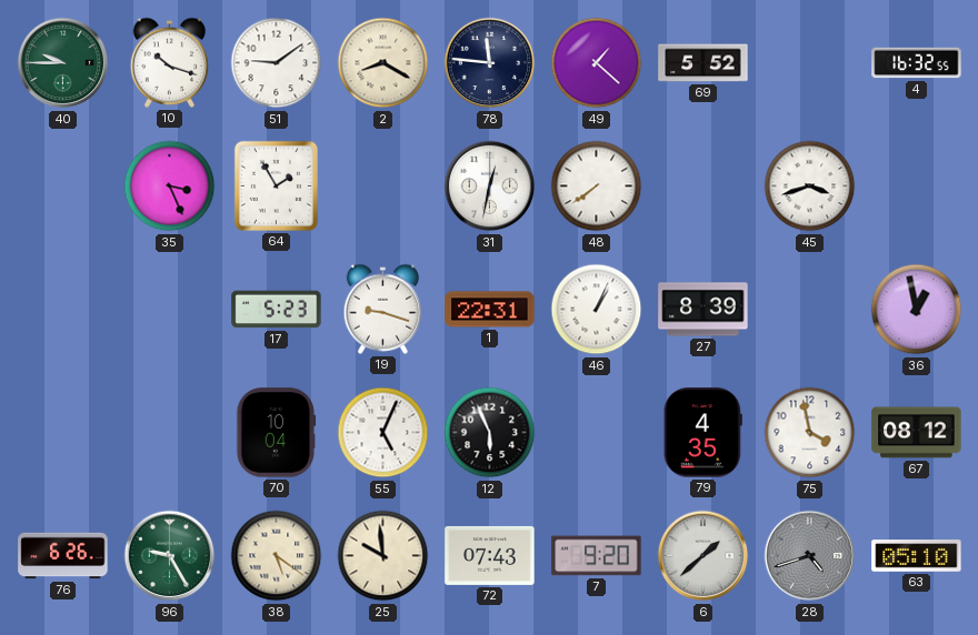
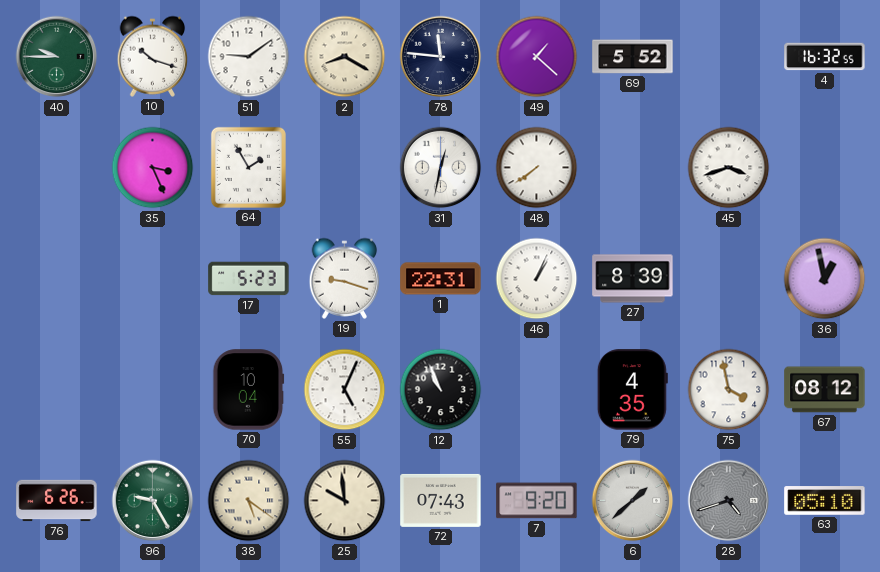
12: 5:56 -> 10:56
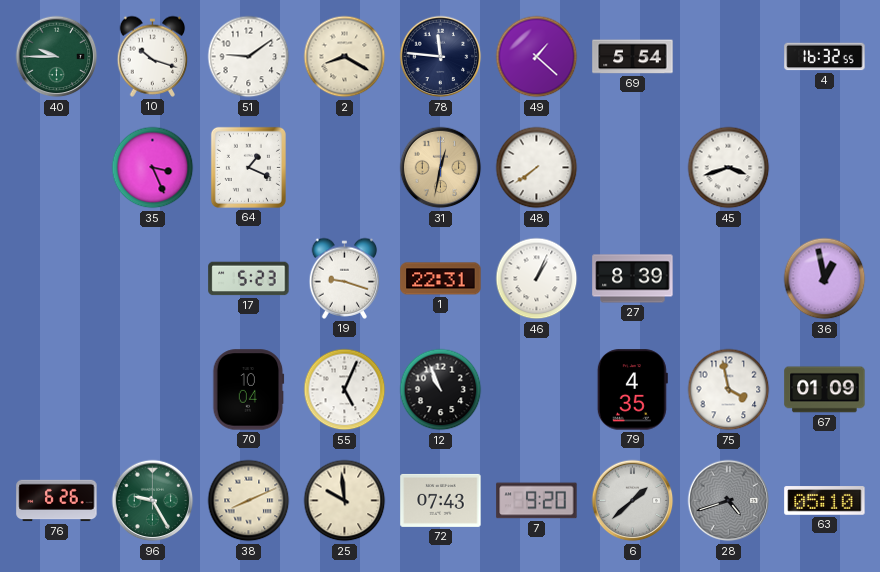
69: 5:52 -> 5:54
64: 1:55 -> 1:19
31 dial: white -> champagne
67: 08:12 -> 01:09
38: 5:21 -> 8:11
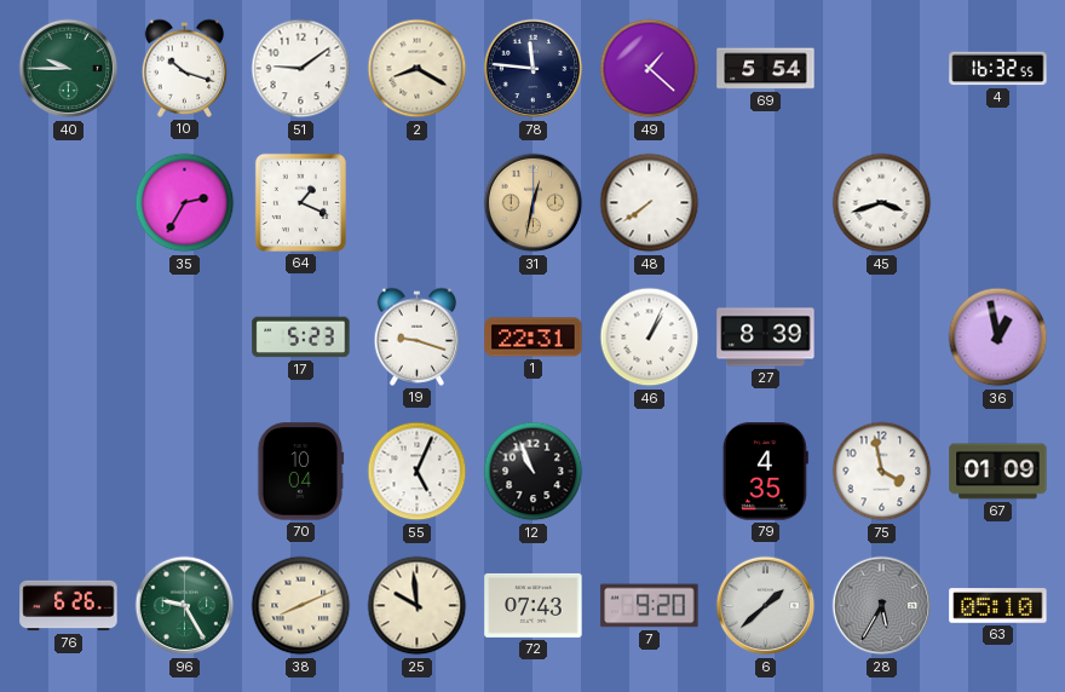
35: 3:26 -> 2:35
28: 4:42 -> 5:35
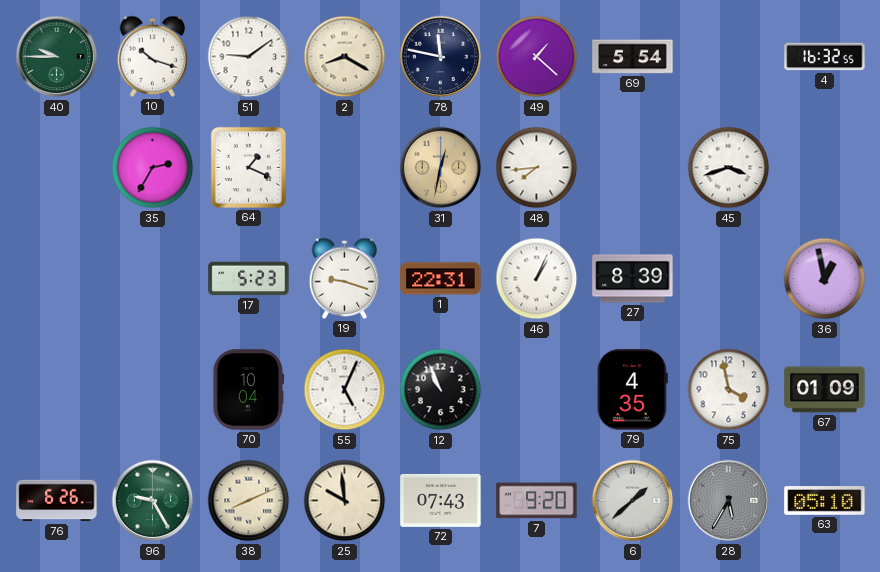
78: 11:46 -> 11:47
48: 7:39 -> 7:44
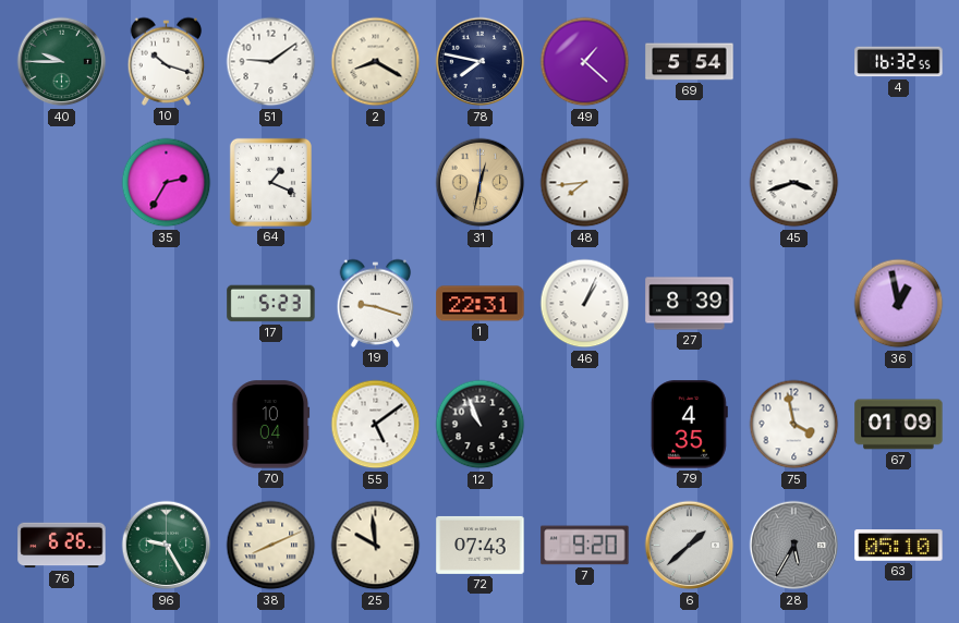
78: 11:47 -> 7:47
55: 5:04 -> 5:09
